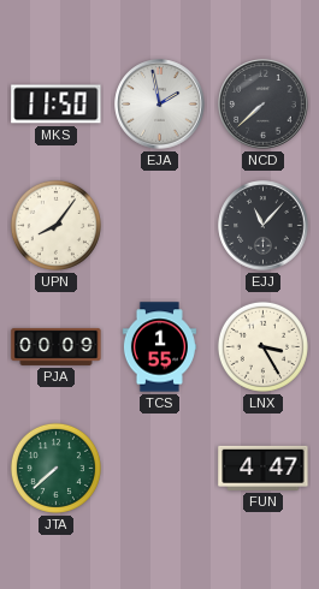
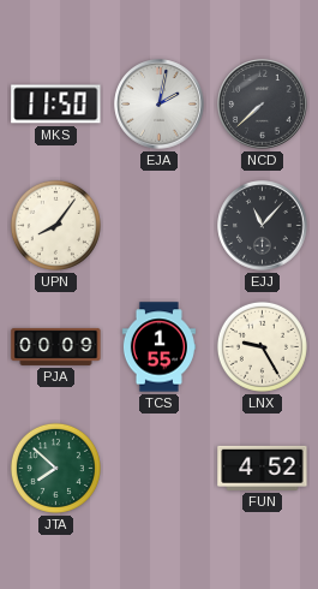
EJA: 1:58 -> 2:02
LNX: 3:25 -> 9:25
JTA: 7:38 -> 7:52
FUN: 4:47 -> 4:52
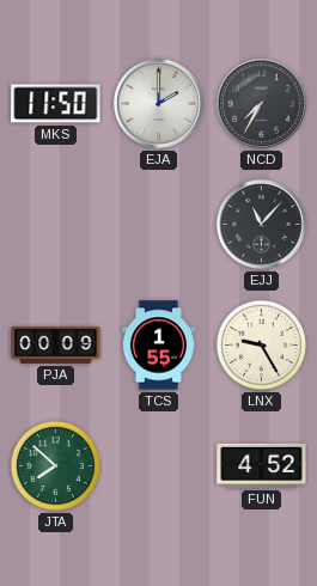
EJA: 2:02 -> 2:00
NCD: 7:38 -> 7:35
UPN: 8:06 -> none
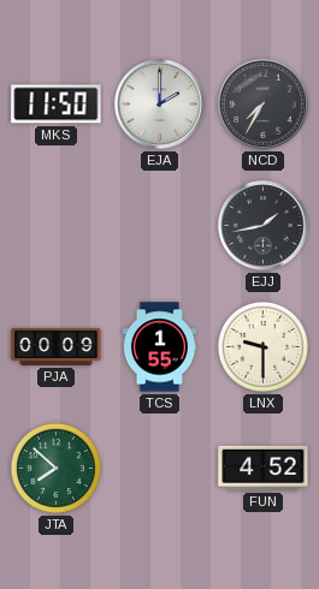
EJJ: 11:07 -> 1:43
LNX: 9:25 -> 9:30
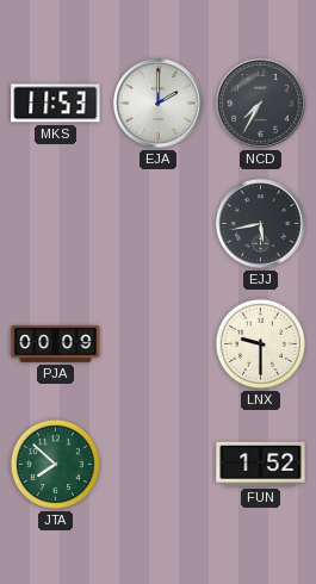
MKS: 11:50 -> 11:53
EJJ: 1:43 -> 5:43
TCS: 1:55 -> none
FUN: 4:52 -> 1:52
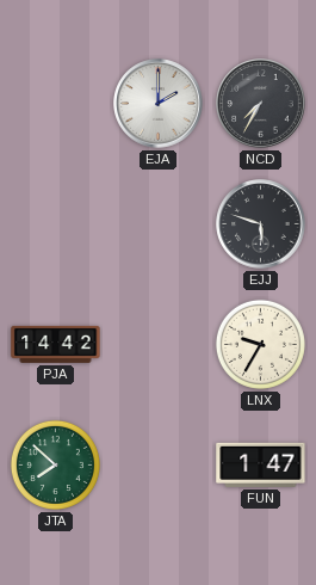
MKS: 11:53 -> none
EJJ: 5:43 -> 5:48
PJA: 00:09 -> 14:42
LNX: 9:30 -> 9:35
FUN: 1:52 -> 1:47
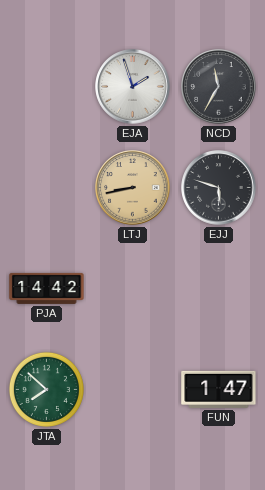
EJA: 2:00 -> 1:57
NCD: 7:35 -> 11:35
LTJ: none -> 8:43
LNX: 9:35 -> none
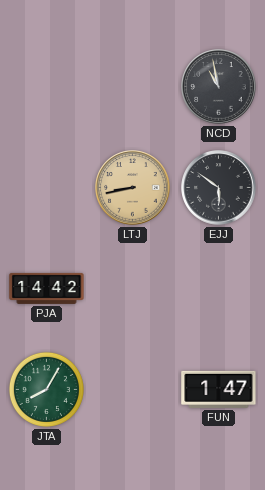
EJA: 1:57 -> none
NCD: 11:35 -> 10:58
EJJ: 5:48 -> 5:51
JTA: 7:52 -> 8:05
